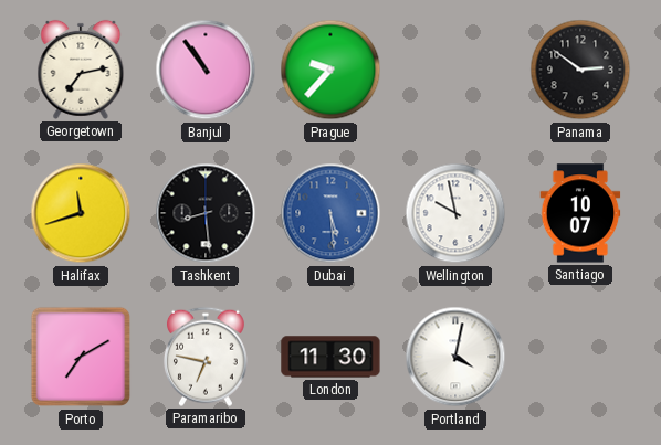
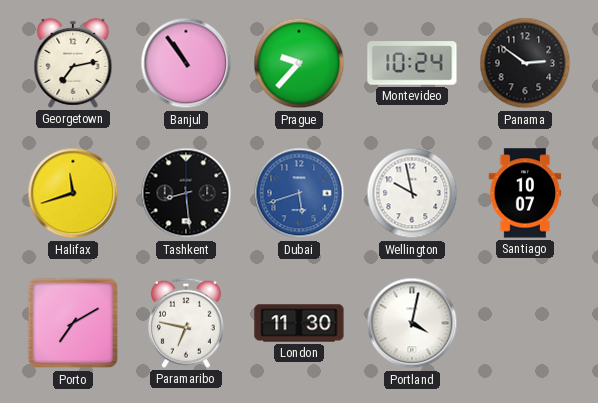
Montevideo: none -> 10:24
Dubai: 5:29 -> 5:42
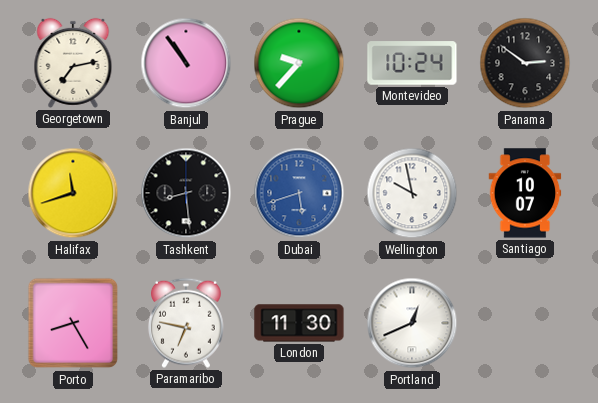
Porto: 7:10 -> 8:25
Portland: 4:02 -> 12:41
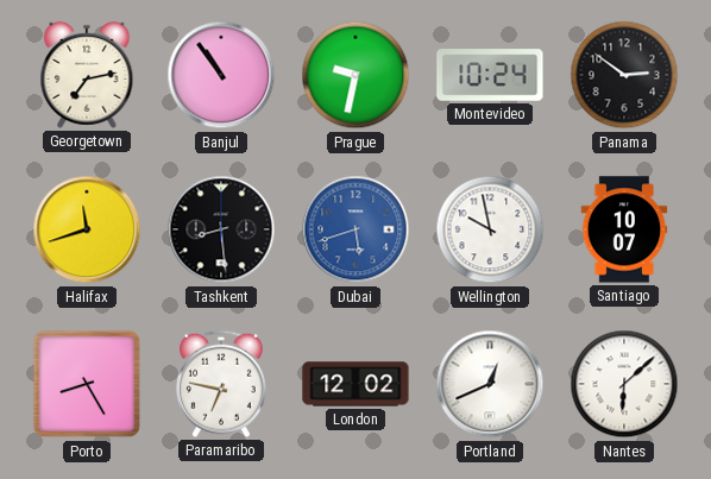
Prague: 9:37 -> 9:32
London: 11:30 -> 12:02
Nantes: none -> 6:08
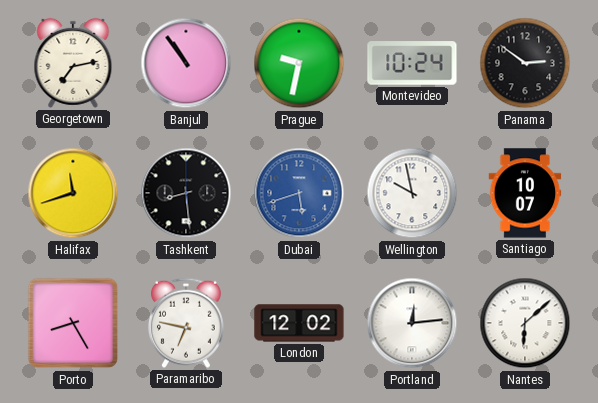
Portland: 12:41 -> 12:14
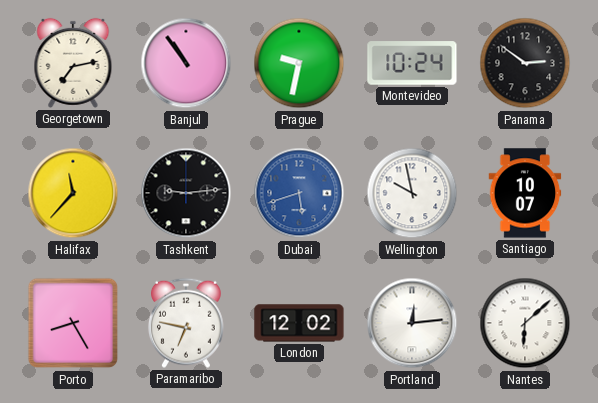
Halifax: 11:42 -> 11:37
Tashkent: 8:29 -> 9:14
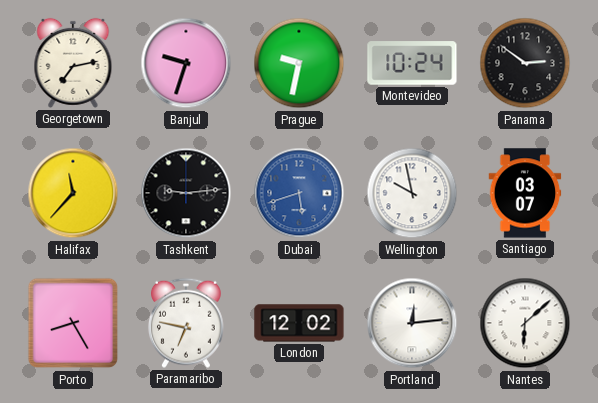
Banjul: 10:54 -> 9:33
Santiago: 10:07 -> 03:07
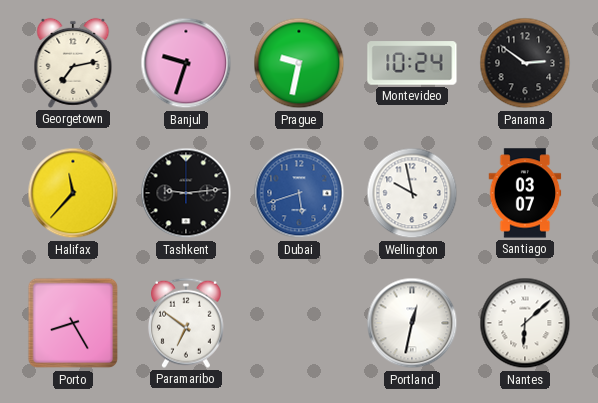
Paramaribo: 6:47 -> 6:51
London: 12:02 -> none
Portland: 12:14 -> 12:32
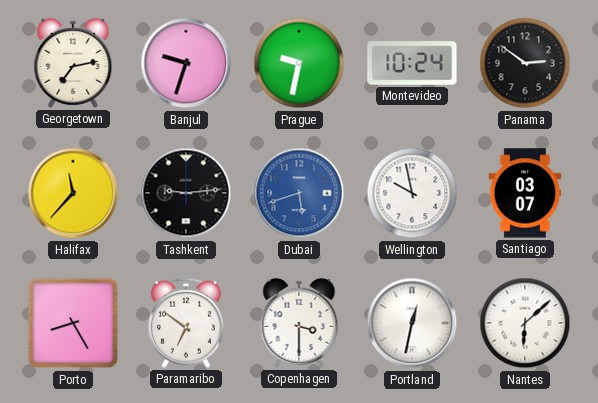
Copenhagen: none -> 3:30
